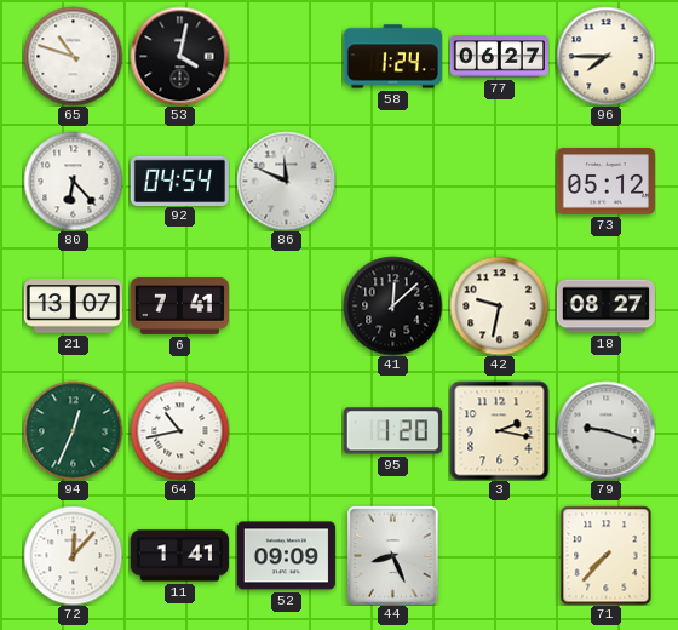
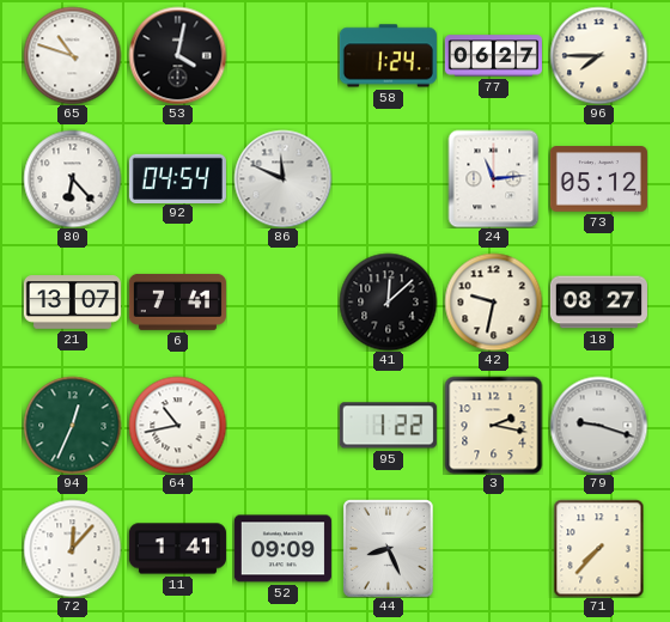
24: none -> 11:14
95: 1:20 -> 1:22
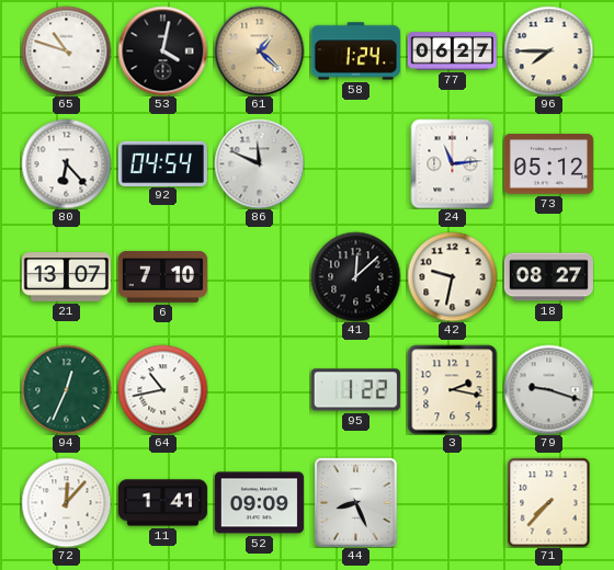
61: none -> 1:22
6: 7:41 -> 7:10
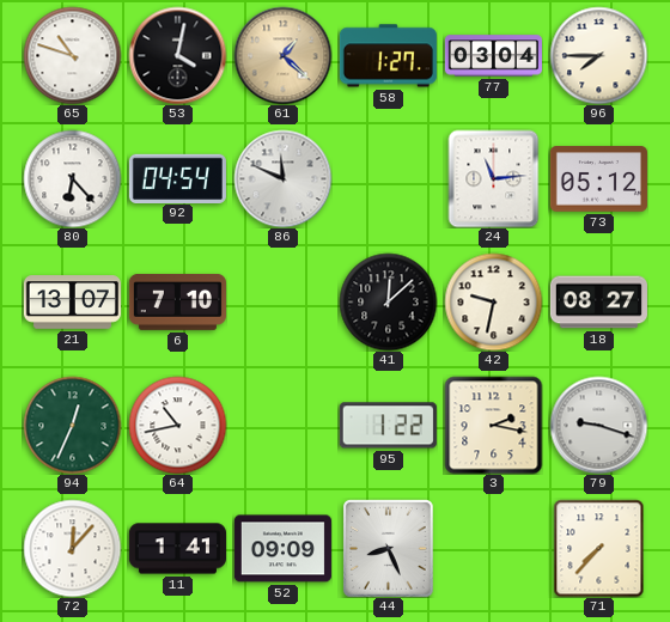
58: 1:24 -> 1:27
77: 06:27 -> 03:04
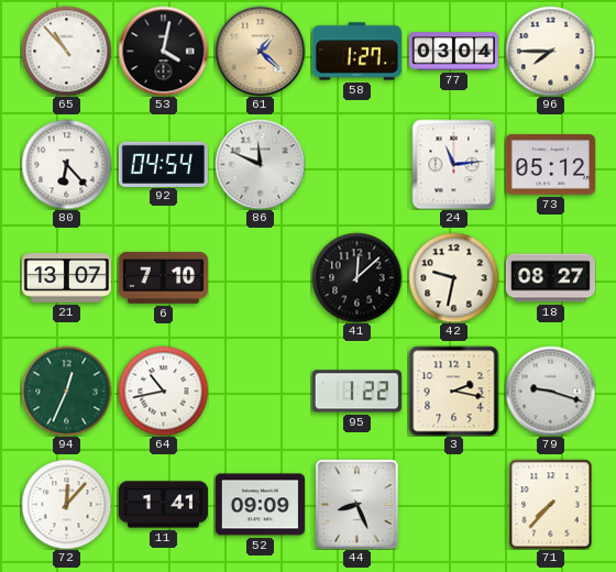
65: 10:48 -> 10:53
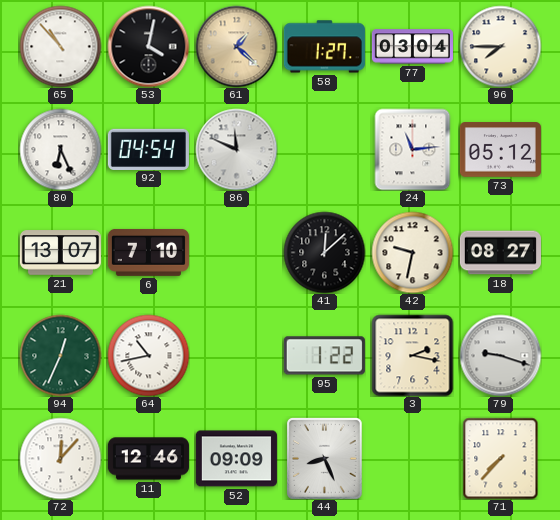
80: 6:23 -> 6:26
11: 1:41 -> 12:46
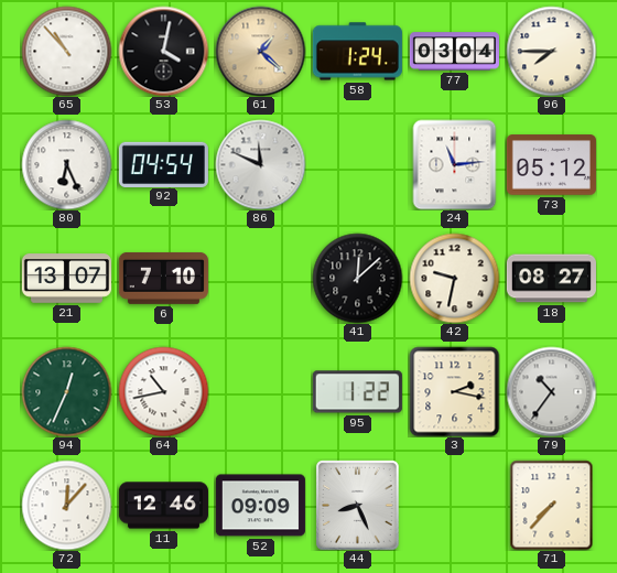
58: 1:27 -> 1:24
79: 9:18 -> 10:36
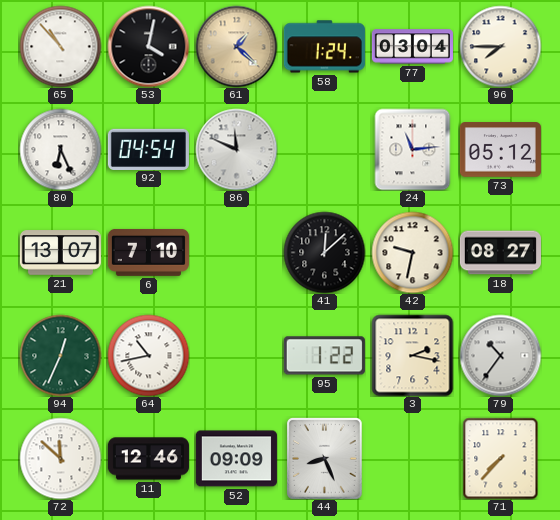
72: 12:07 -> 11:52
